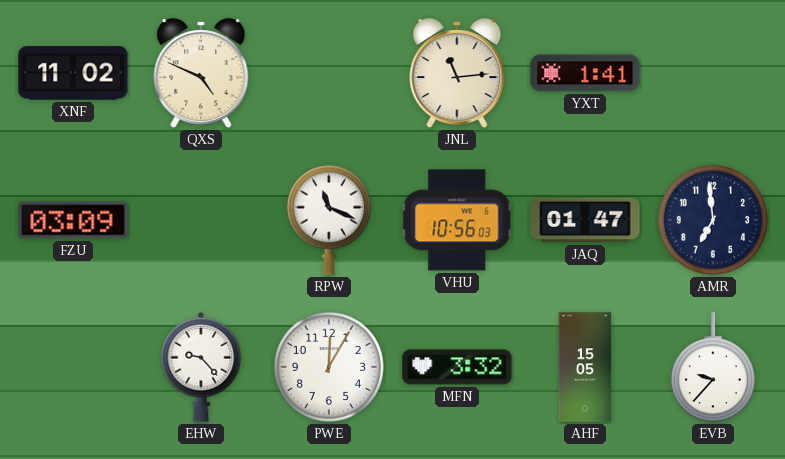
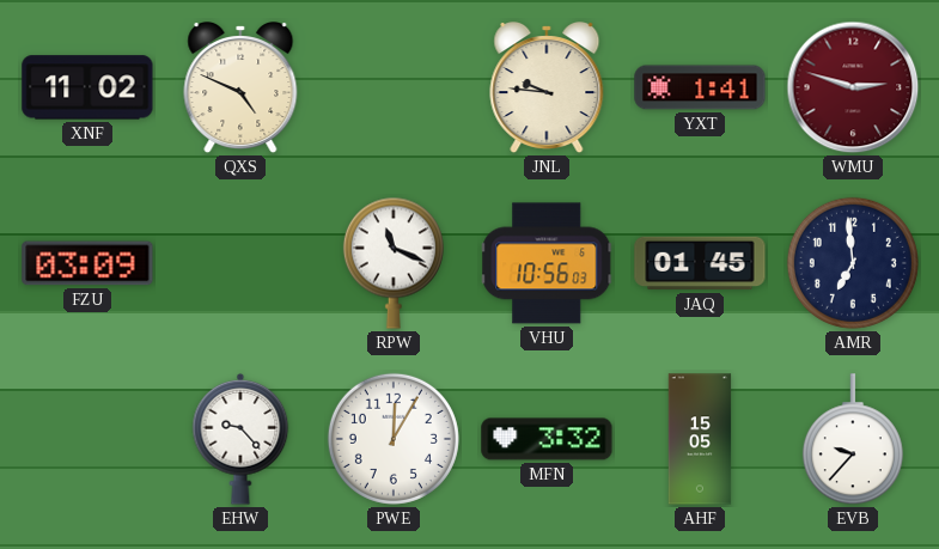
JNL: 11:14 -> 9:46
WMU: none -> 2:48
JAQ: 01:47 -> 01:45
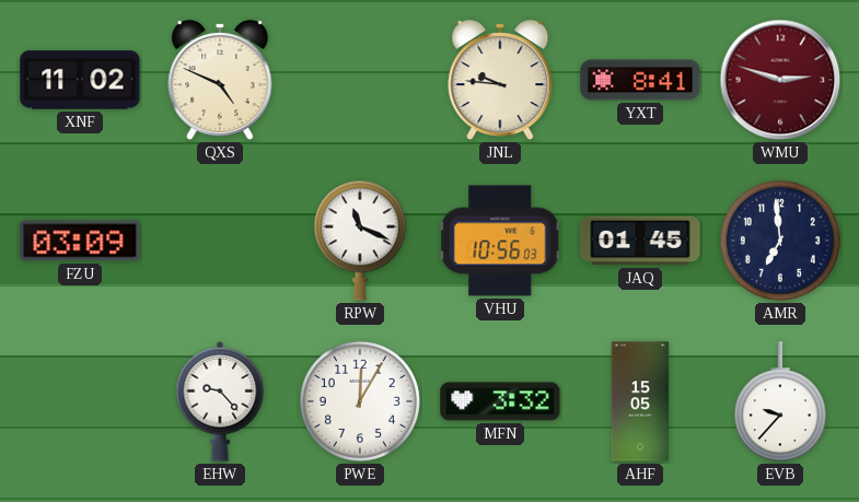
YXT: 1:41 -> 8:41
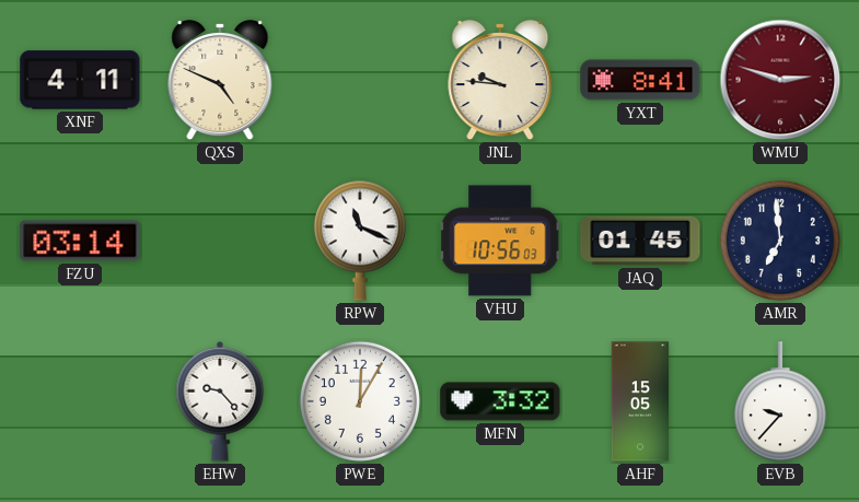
XNF: 11:02 -> 4:11
FZU: 03:09 -> 03:14
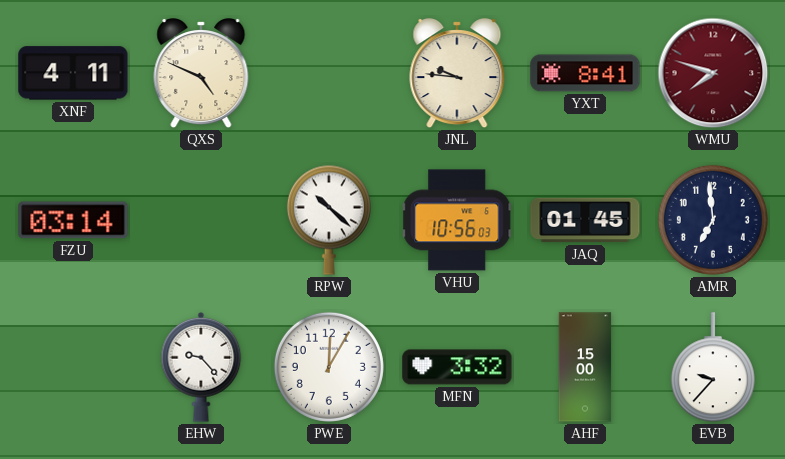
WMU: 2:48 -> 7:48
RPW: 11:19 -> 10:22
AHF: 15:05 -> 15:00
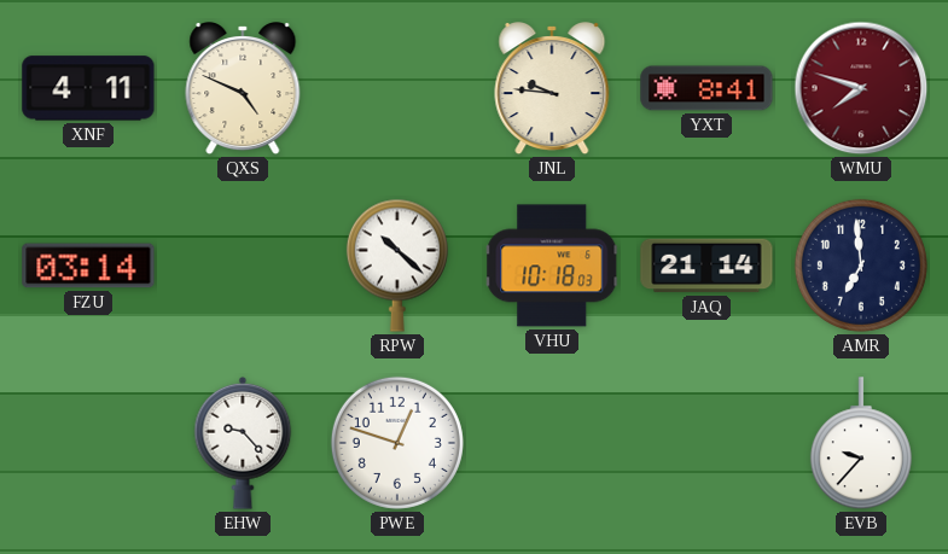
VHU: 10:56 -> 10:18
JAQ: 01:45 -> 21:14
PWE: 12:05 -> 12:48
MFN: 3:32 -> none
AHF: 15:00 -> none
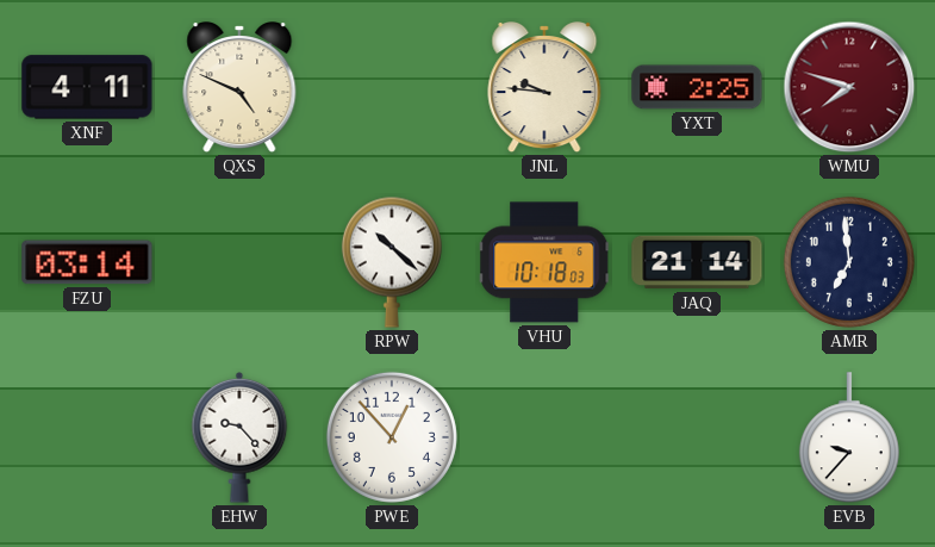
YXT: 8:41 -> 2:25
PWE: 12:48 -> 12:53
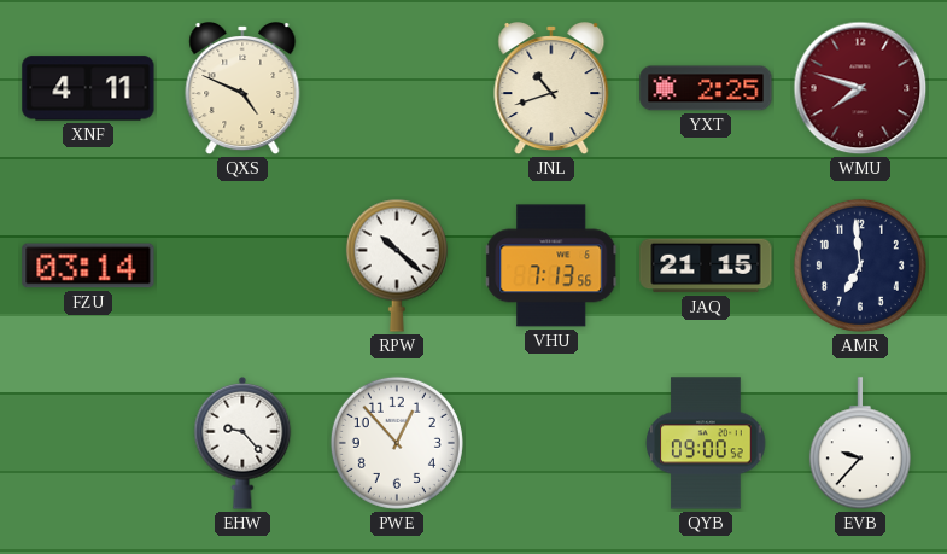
JNL: 9:46 -> 10:42
VHU: 10:18 -> 7:13
JAQ: 21:14 -> 21:15
QYB: none -> 09:00
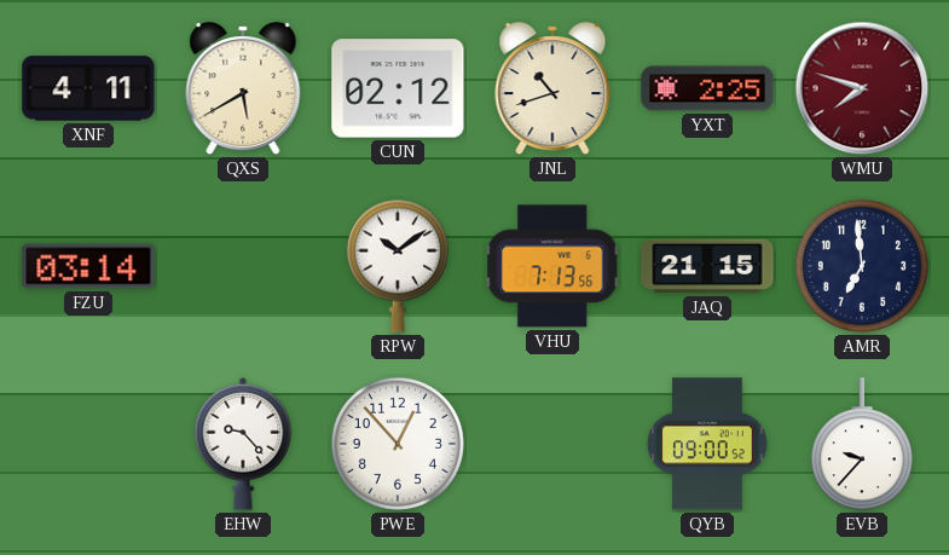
QXS: 4:49 -> 5:40
CUN: none -> 02:12
RPW: 10:22 -> 10:09
